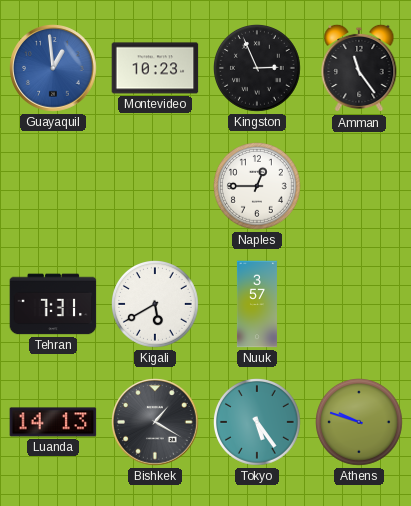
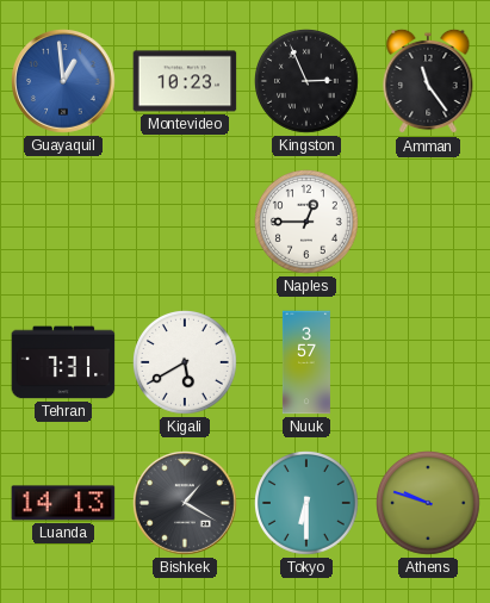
Tokyo: 5:24 -> 6:30
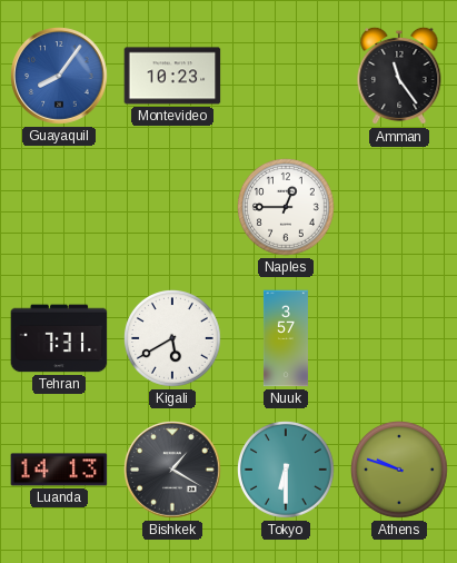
Guayaquil: 12:59 -> 8:06
Kingston: 2:56 -> none
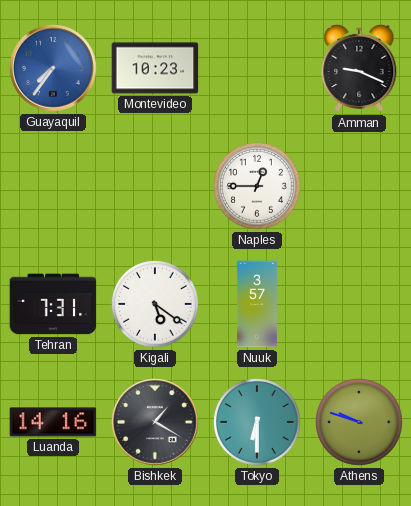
Guayaquil: 8:06 -> 7:36
Amman: 11:24 -> 9:19
Kigali: 5:40 -> 5:21
Luanda: 14:13 -> 14:16
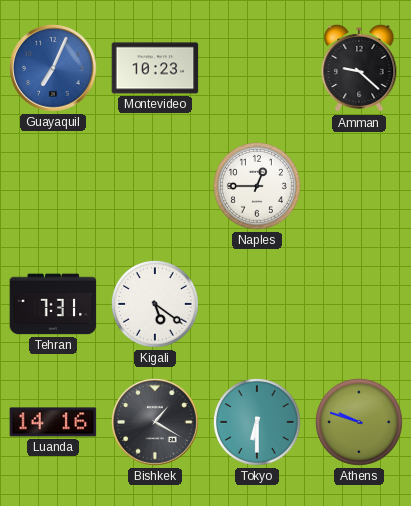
Guayaquil: 7:36 -> 7:04
Amman: 9:19 -> 9:22
Nuuk: 3:57 -> none
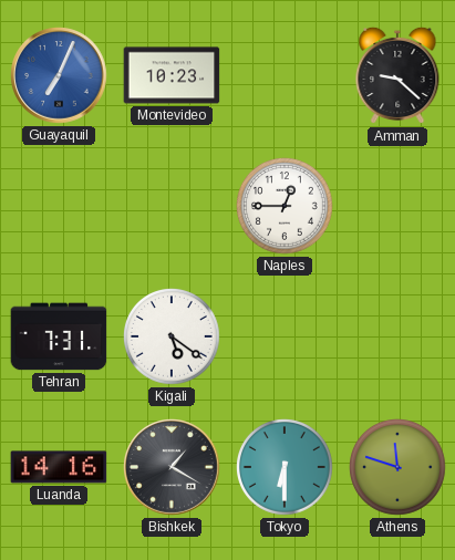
Athens: 9:48 -> 11:48
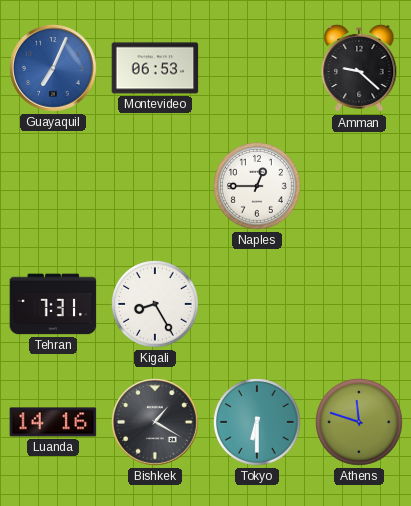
Montevideo: 10:23 -> 06:53
Kigali: 5:21 -> 8:25
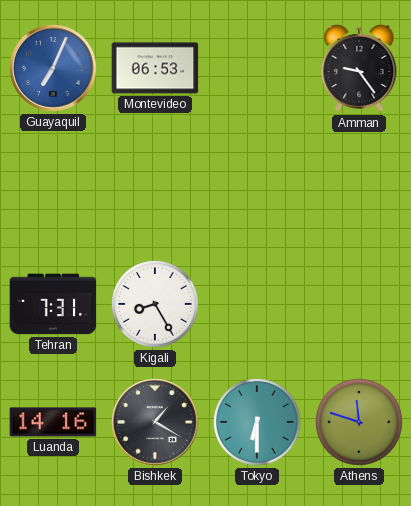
Amman: 9:22 -> 9:24
Naples: 12:45 -> none
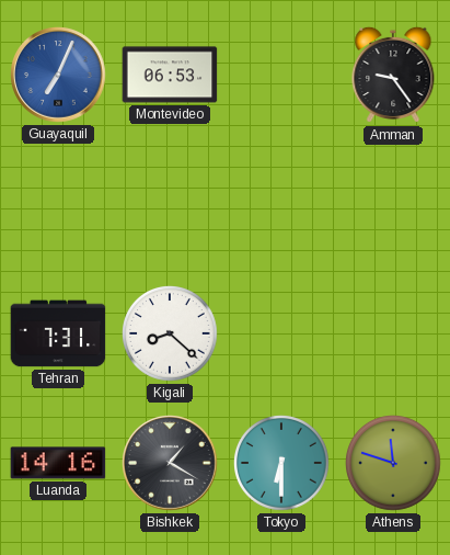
Kigali: 8:25 -> 8:22
